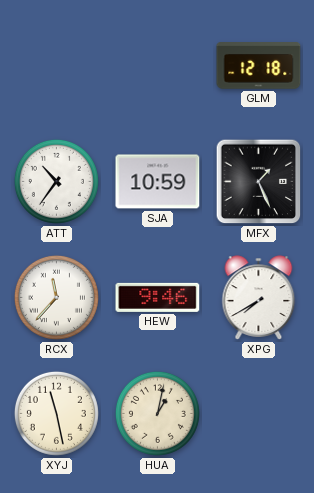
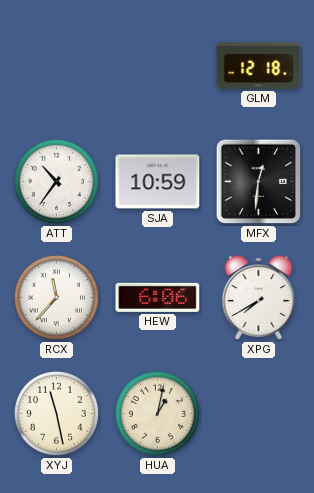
MFX: 1:26 -> 12:31
HEW: 9:46 -> 6:06
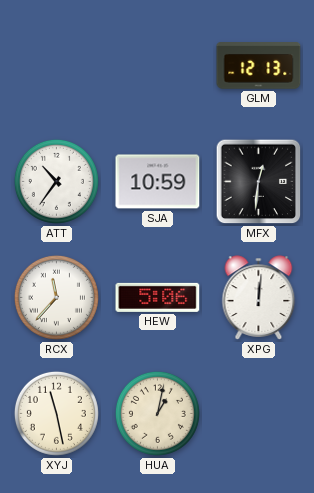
GLM: 12:18 -> 12:13
HEW: 6:06 -> 5:06
XPG: 7:40 -> 12:01
